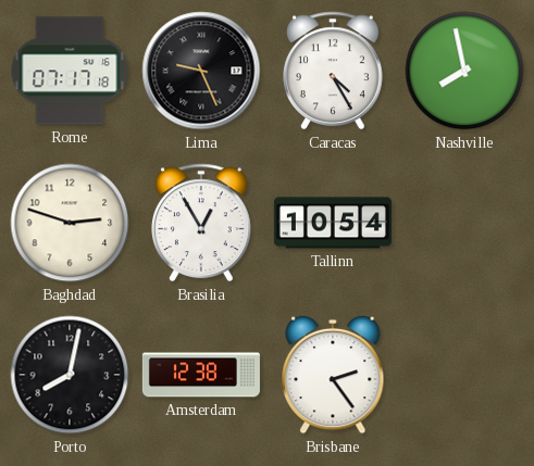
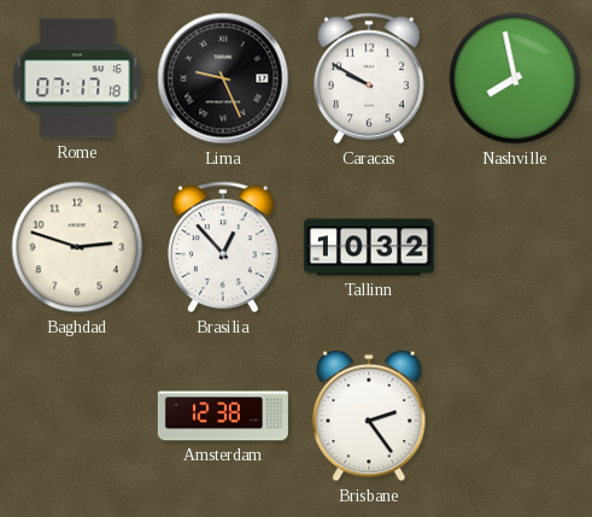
Caracas: 4:25 -> 9:50
Brasilia: 12:55 -> 12:53
Tallinn: 10:54 -> 10:32
Porto: 8:02 -> none
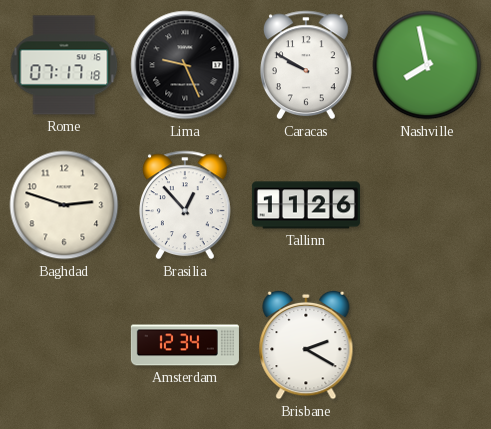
Tallinn: 10:32 -> 11:26
Amsterdam: 12:38 -> 12:34
Brisbane: 2:24 -> 2:20
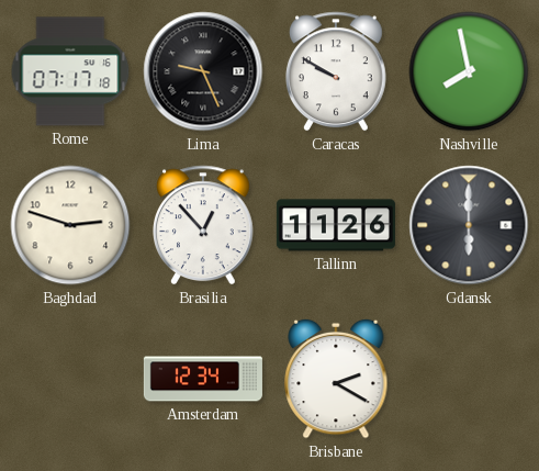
Gdansk: none -> 6:00
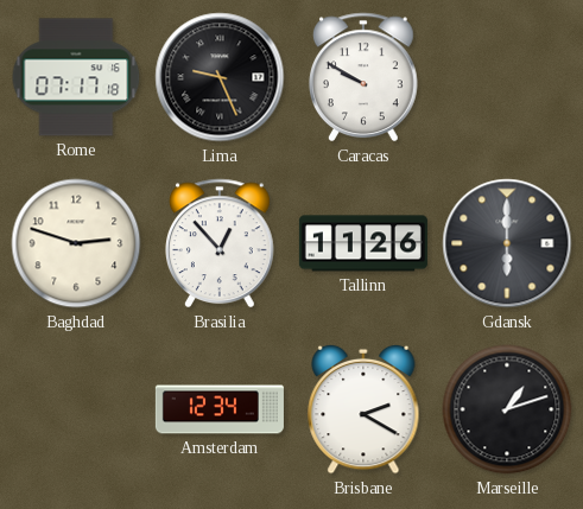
Nashville: 7:58 -> none
Marseille: none -> 1:12
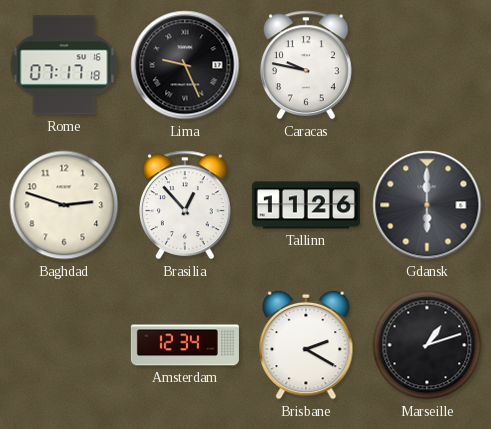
Caracas: 9:50 -> 9:47
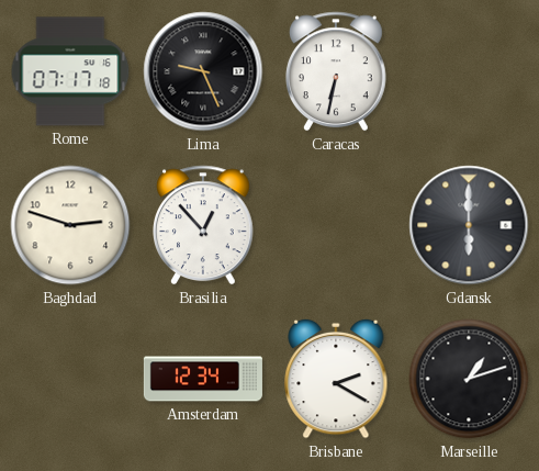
Caracas: 9:47 -> 6:32
Tallinn: 11:26 -> none
